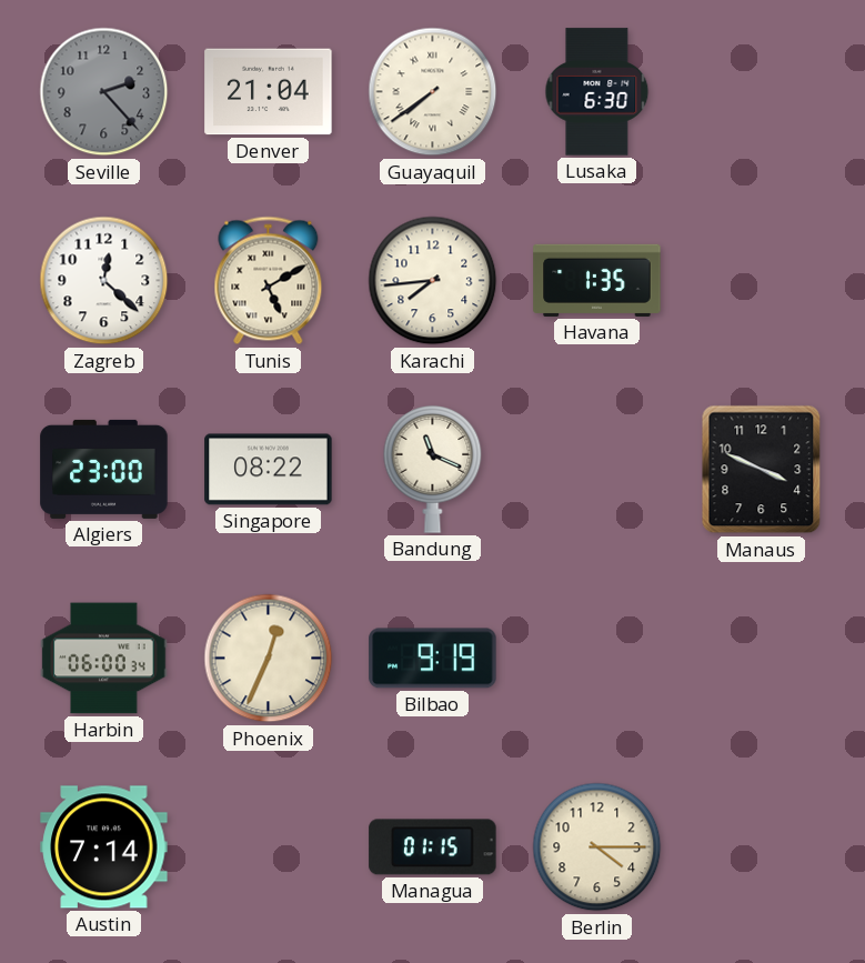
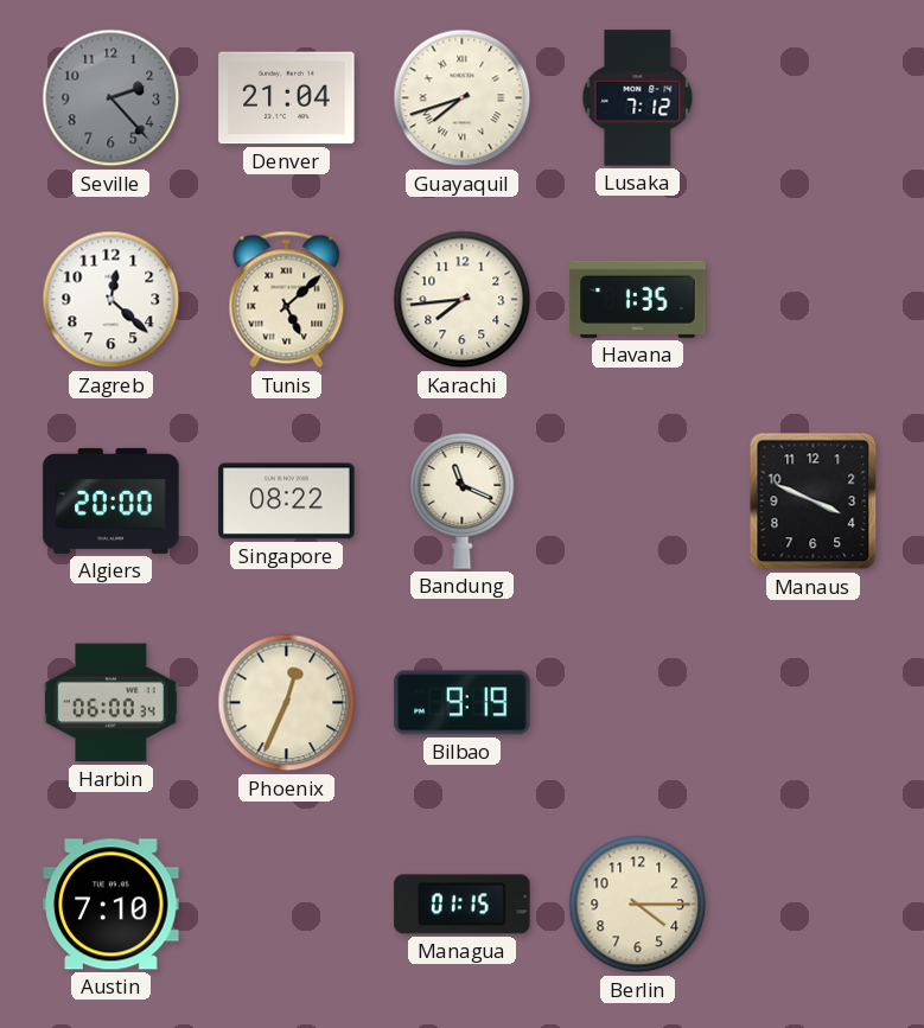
Guayaquil: 7:39 -> 7:42
Lusaka: 6:30 -> 7:12
Tunis: 5:10 -> 5:08
Algiers: 23:00 -> 20:00
Austin: 7:14 -> 7:10
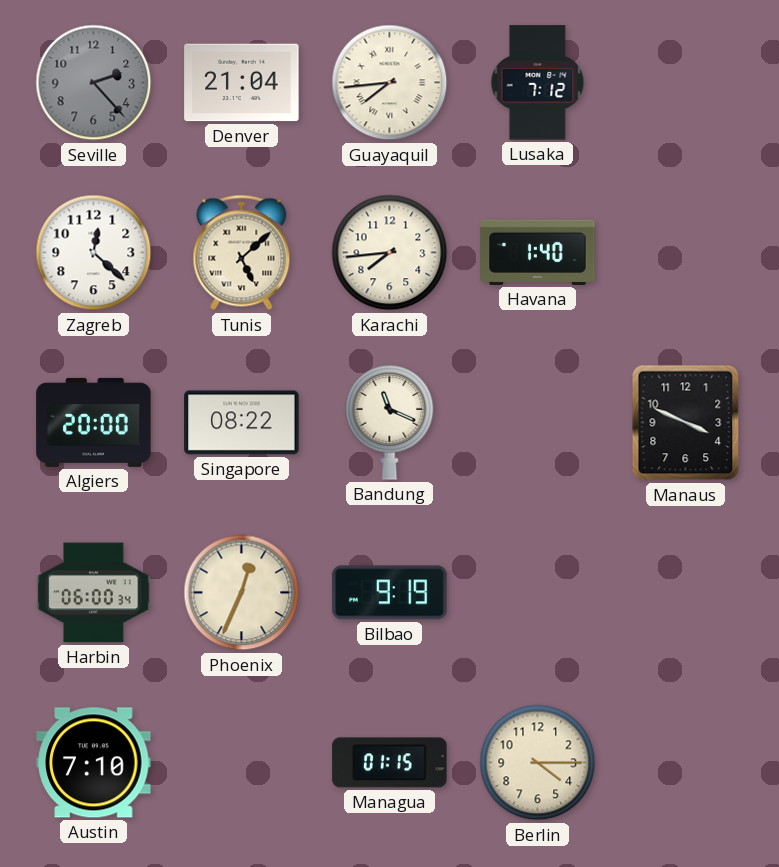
Guayaquil: 7:42 -> 7:44
Havana: 1:35 -> 1:40
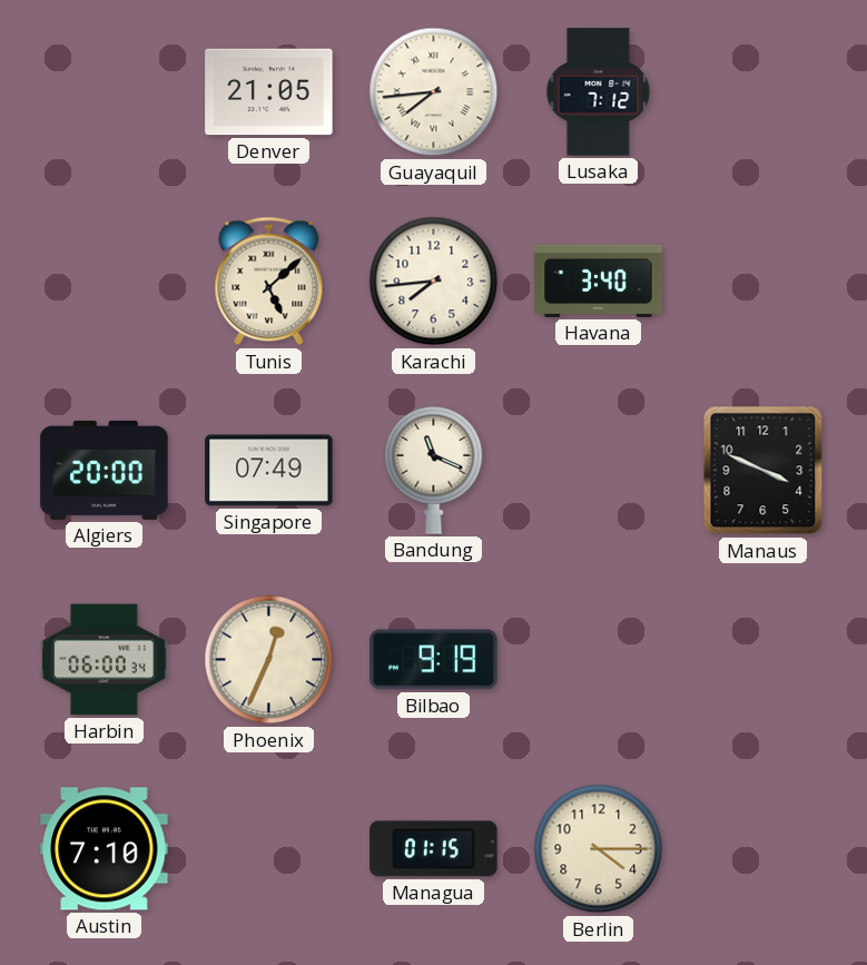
Seville: 2:23 -> none
Denver: 21:04 -> 21:05
Zagreb: 12:22 -> none
Havana: 1:40 -> 3:40
Singapore: 08:22 -> 07:49
